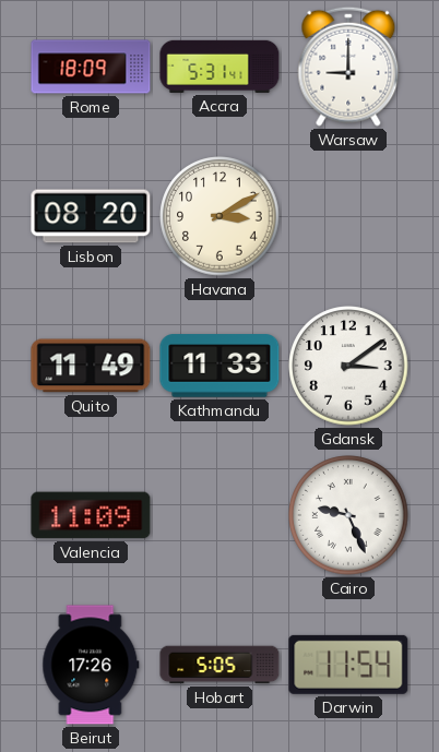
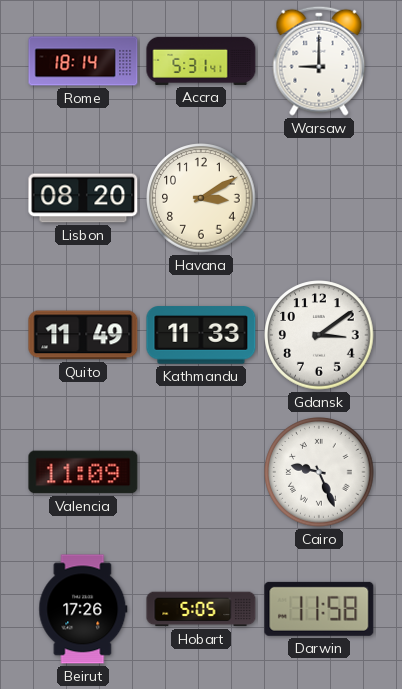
Rome: 18:09 -> 18:14
Darwin: 11:54 -> 11:58
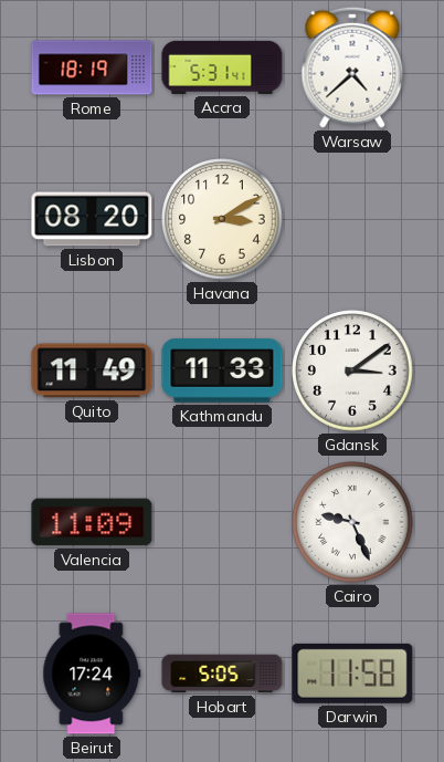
Rome: 18:14 -> 18:19
Warsaw: 9:00 -> 4:38
Beirut: 17:26 -> 17:24
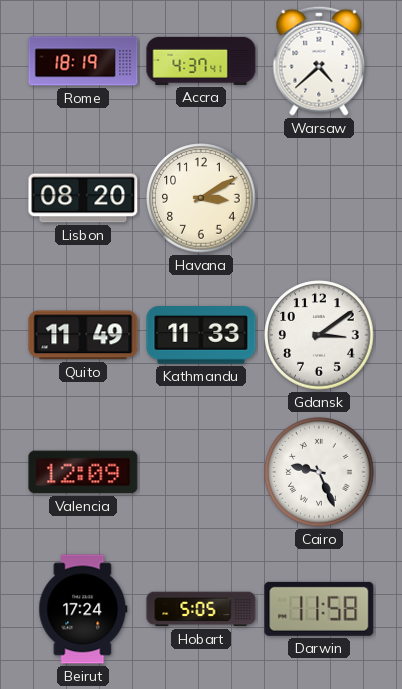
Accra: 5:31 -> 4:37
Valencia: 11:09 -> 12:09
